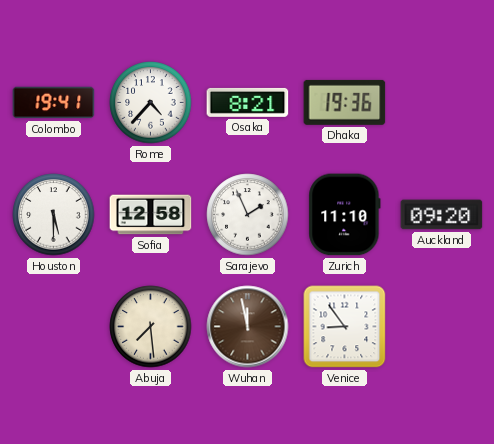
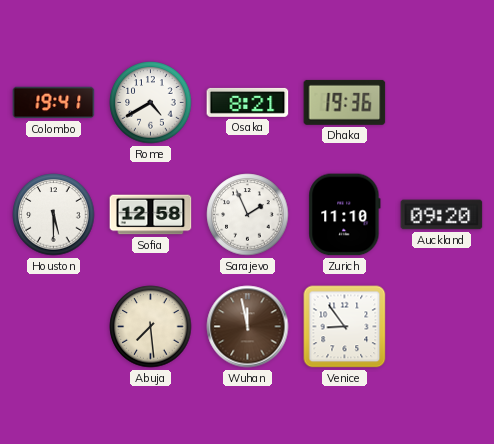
Rome: 4:37 -> 4:40
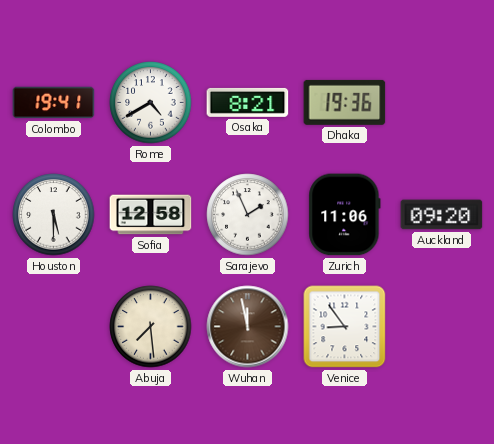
Zurich: 11:10 -> 11:06
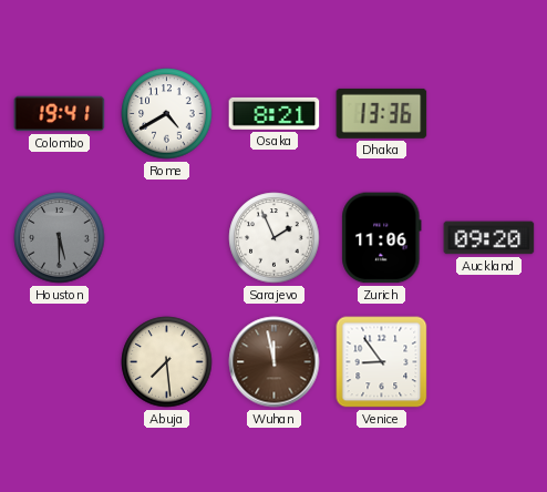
Dhaka: 19:36 -> 13:36
Houston dial: white -> grey
Sofia: 12:58 -> none
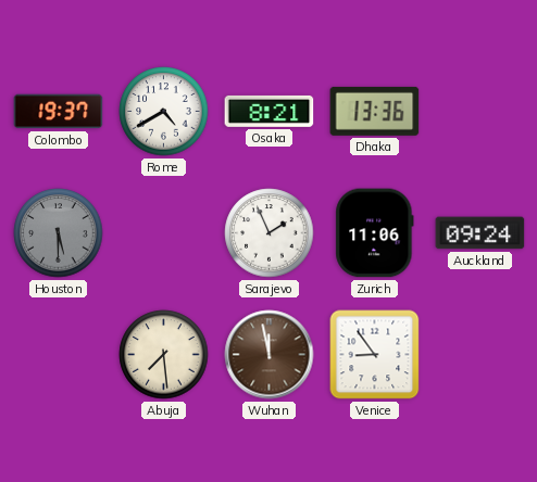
Colombo: 19:41 -> 19:37
Auckland: 09:20 -> 09:24
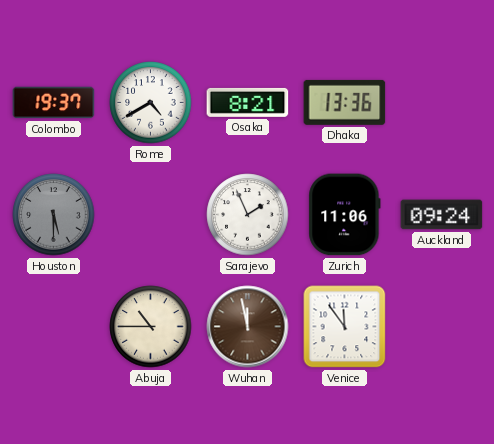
Abuja: 7:29 -> 10:45
Venice: 8:54 -> 11:54
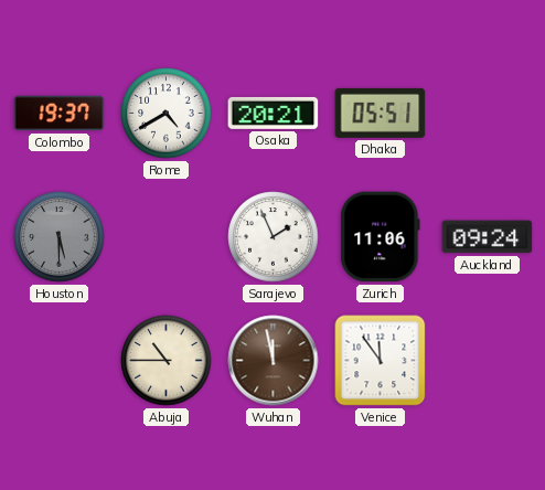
Osaka: 8:21 -> 20:21
Dhaka: 13:36 -> 05:51
